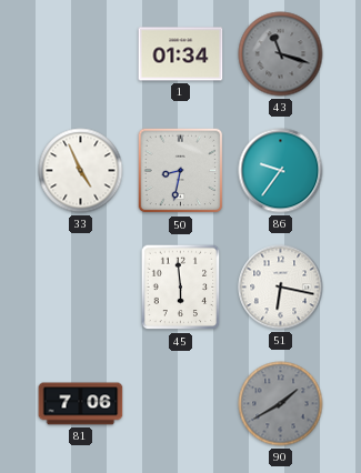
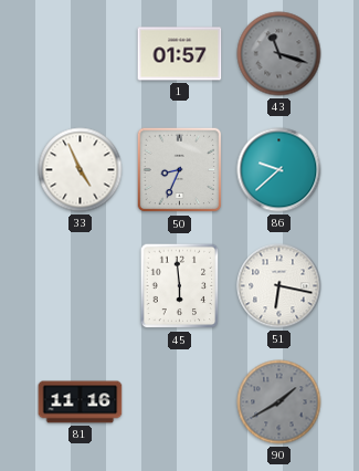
1: 01:34 -> 01:57
50: 8:32 -> 8:34
86: 9:36 -> 9:38
81: 7:06 -> 11:16
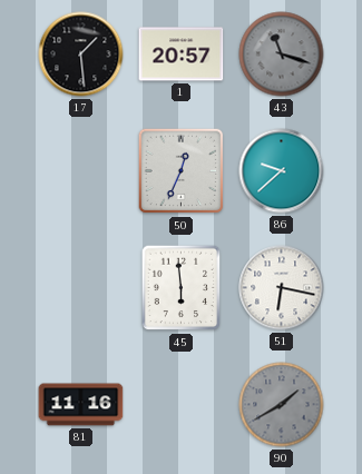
17: none -> 1:29
1: 01:57 -> 20:57
33: 4:56 -> none
50: 8:34 -> 12:34
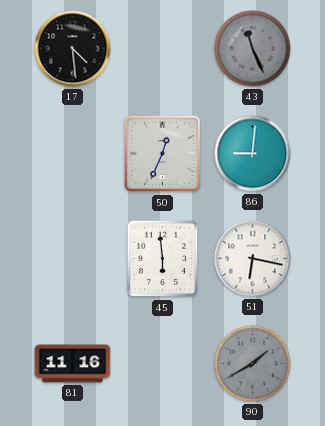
17: 1:29 -> 4:29
1: 20:57 -> none
43: 11:18 -> 11:26
86: 9:38 -> 9:01
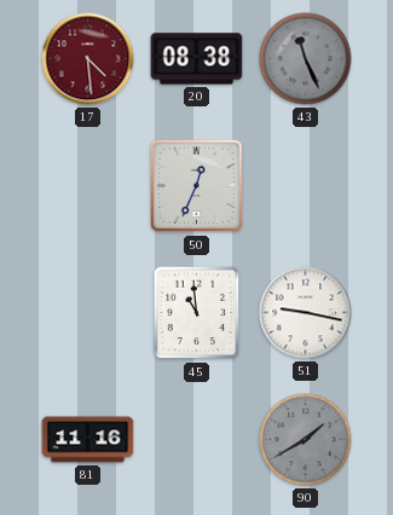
17 dial: black -> burgundy
20: none -> 08:38
86: 9:01 -> none
45: 5:59 -> 10:59
51: 6:17 -> 9:17
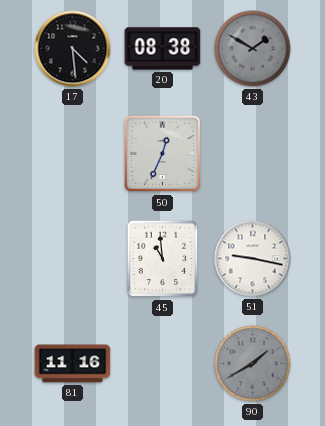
17 dial: burgundy -> black
43: 11:26 -> 1:50
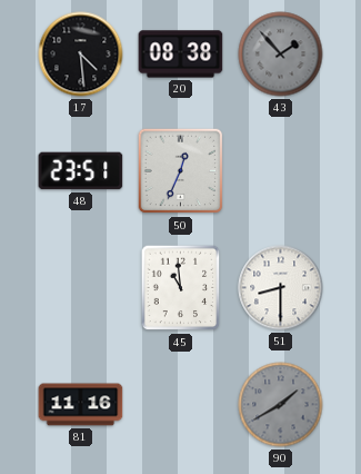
43: 1:50 -> 1:53
48: none -> 23:51
51: 9:17 -> 8:30
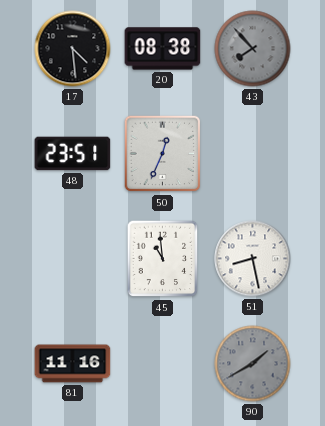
43: 1:53 -> 7:53
51: 8:30 -> 8:28
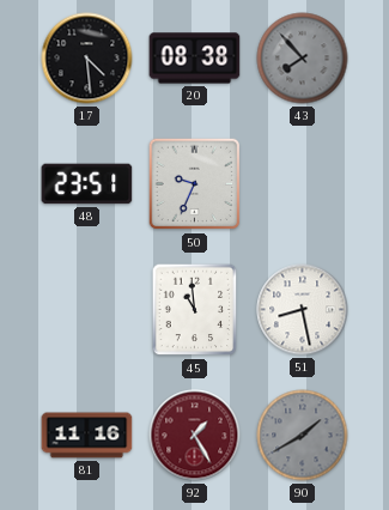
50: 12:34 -> 9:34
92: none -> 1:25
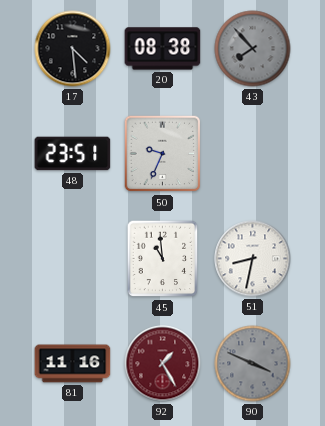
51: 8:28 -> 8:32
90: 1:40 -> 3:49
